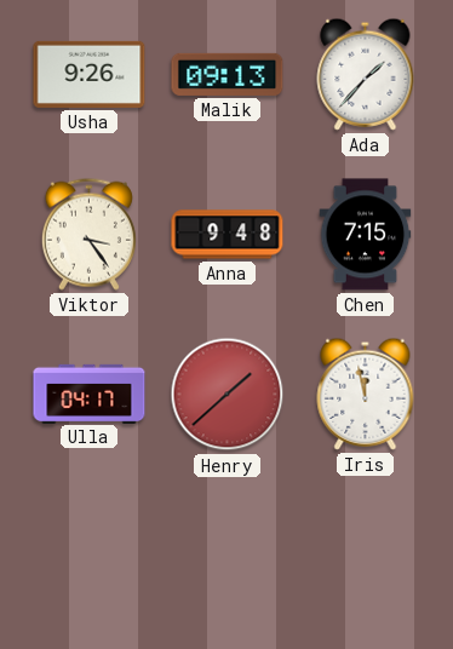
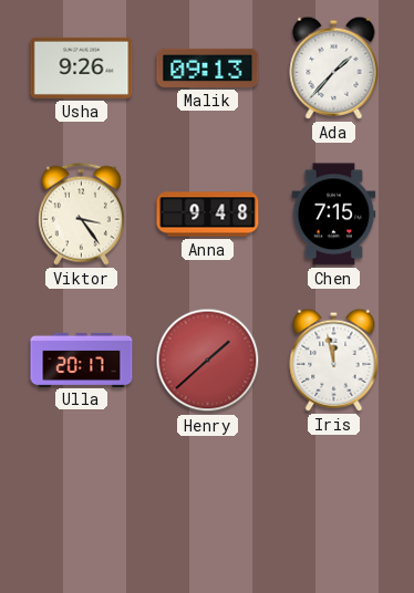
Ulla: 04:17 -> 20:17
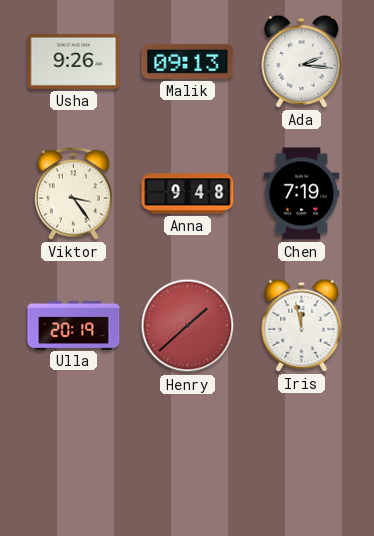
Ada: 1:37 -> 2:16
Chen: 7:15 -> 7:19
Ulla: 20:17 -> 20:19
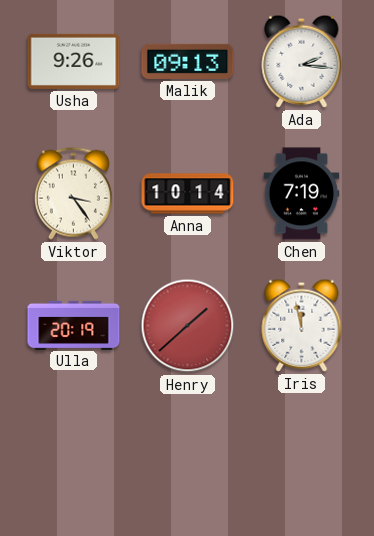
Anna: 9:48 -> 10:14
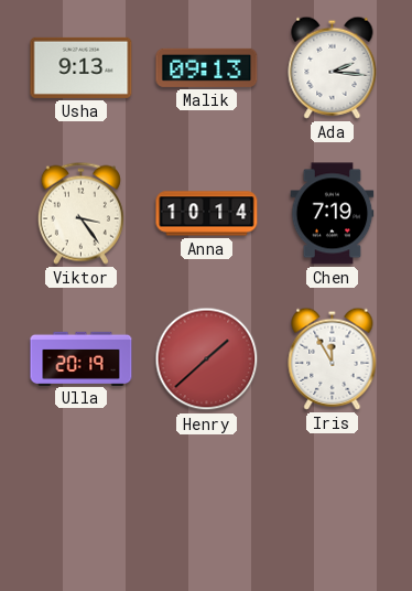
Usha: 9:26 -> 9:13
Iris: 11:58 -> 11:55
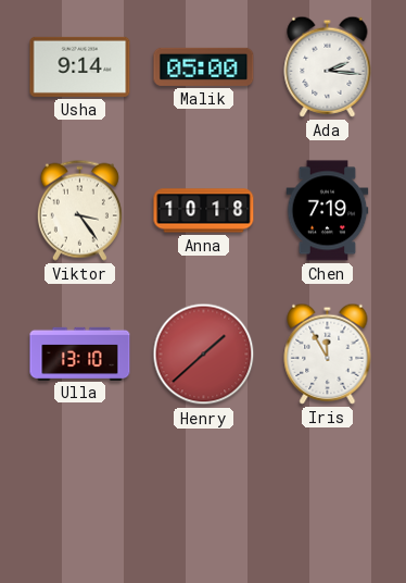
Usha: 9:13 -> 9:14
Malik: 09:13 -> 05:00
Anna: 10:14 -> 10:18
Ulla: 20:19 -> 13:10
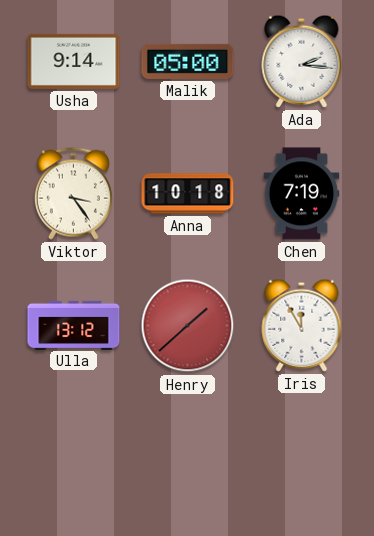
Ulla: 13:10 -> 13:12
